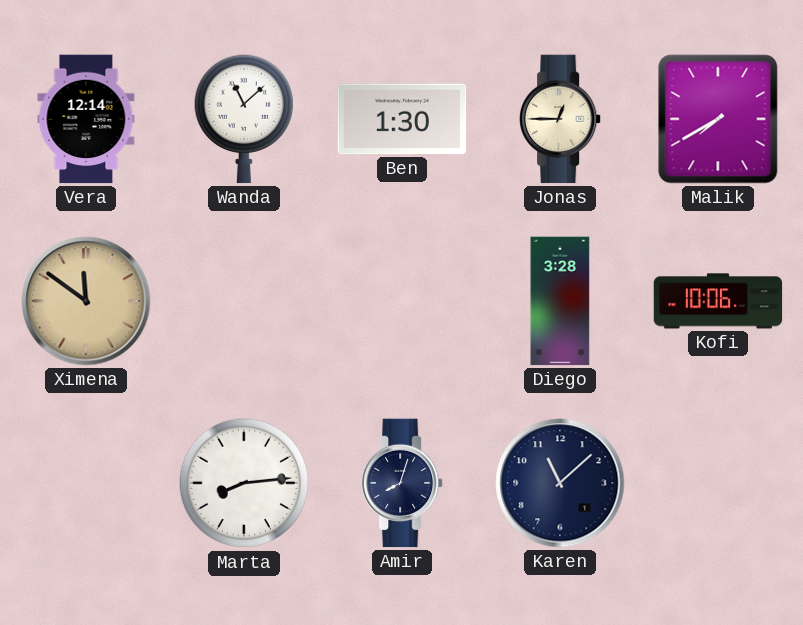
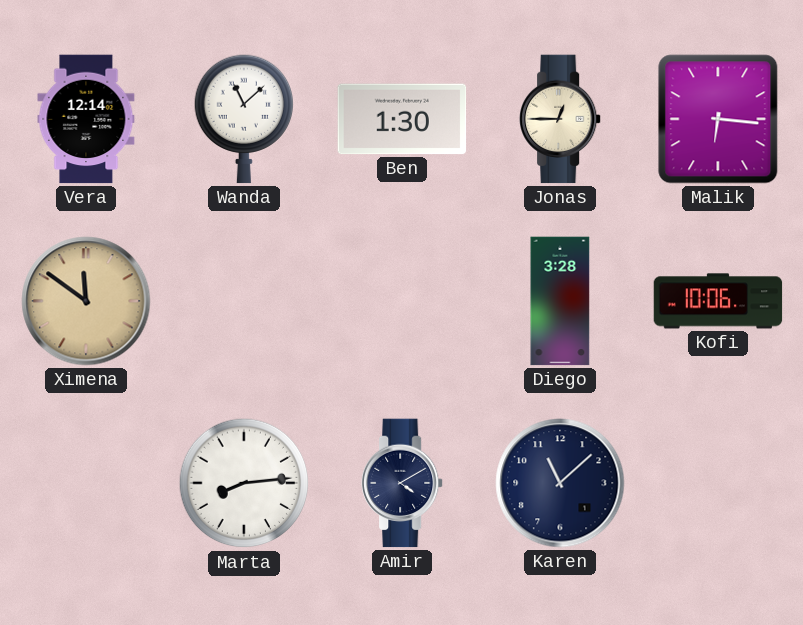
Malik: 7:40 -> 6:16
Amir: 8:03 -> 4:10
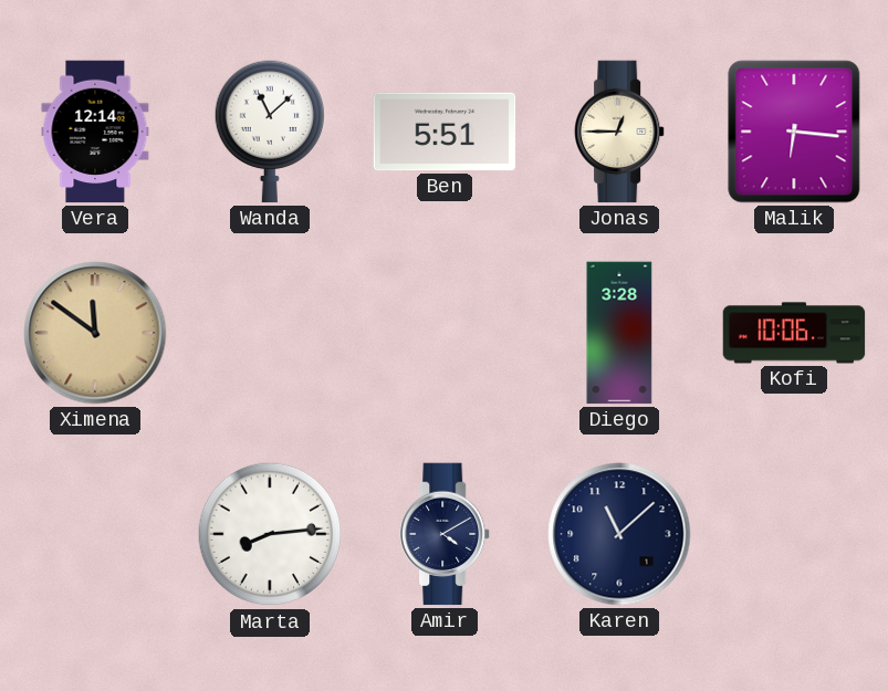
Ben: 1:30 -> 5:51
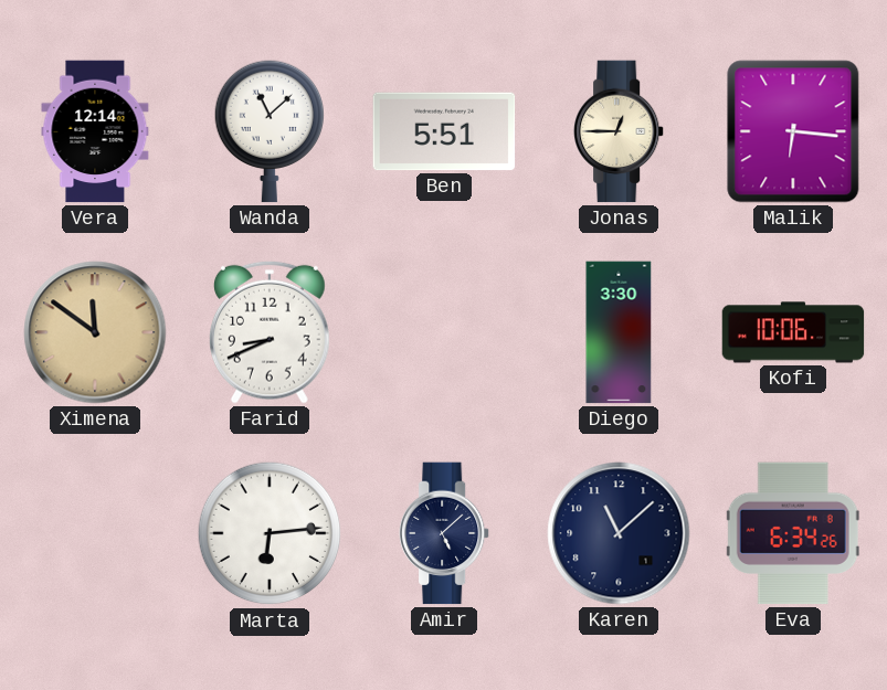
Farid: none -> 8:41
Diego: 3:28 -> 3:30
Marta: 8:14 -> 6:14
Amir: 4:10 -> 5:08
Eva: none -> 6:34
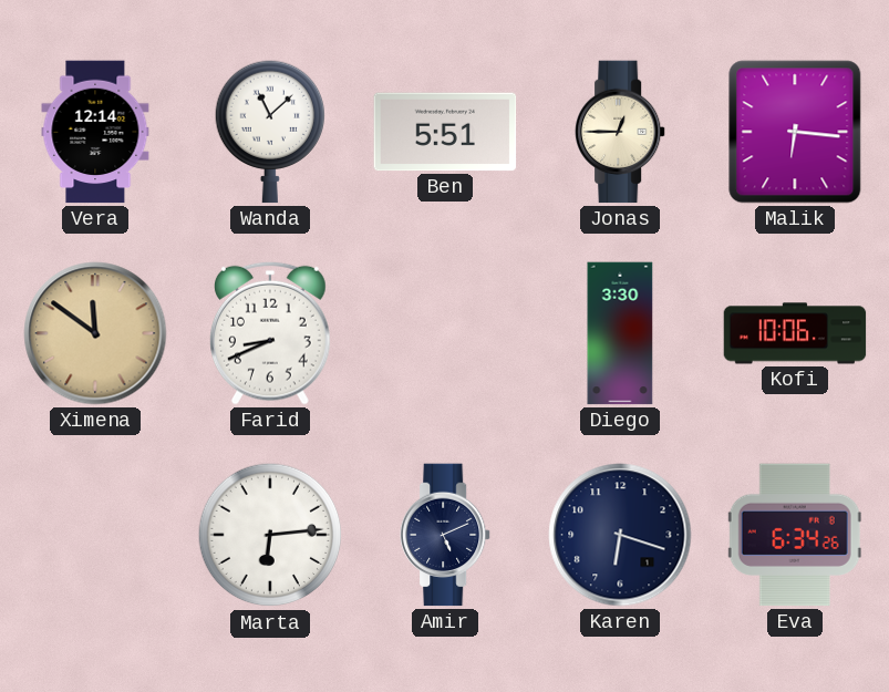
Amir: 5:08 -> 5:11
Karen: 11:08 -> 6:18
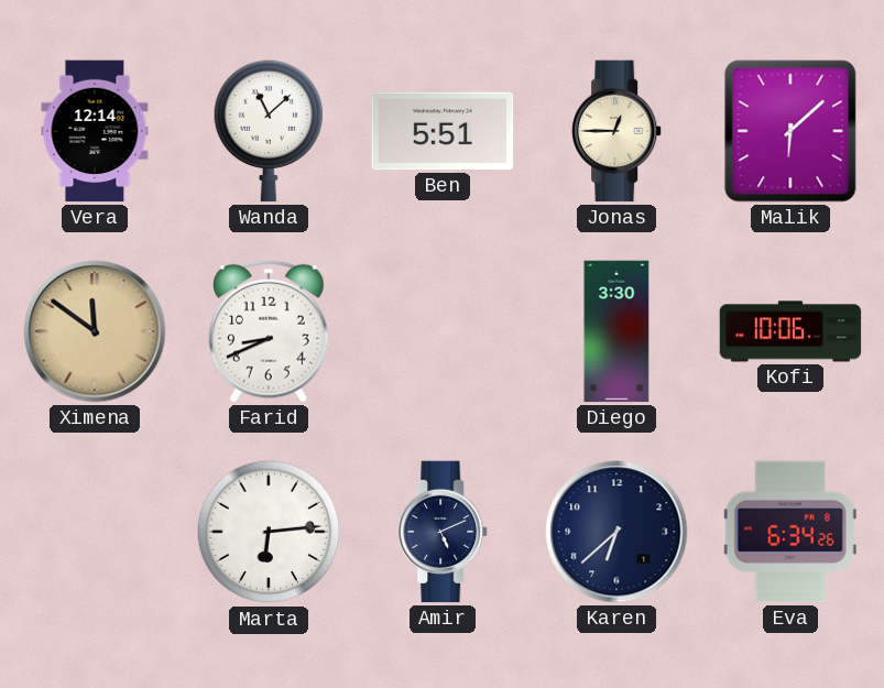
Malik: 6:16 -> 6:08
Karen: 6:18 -> 6:38
